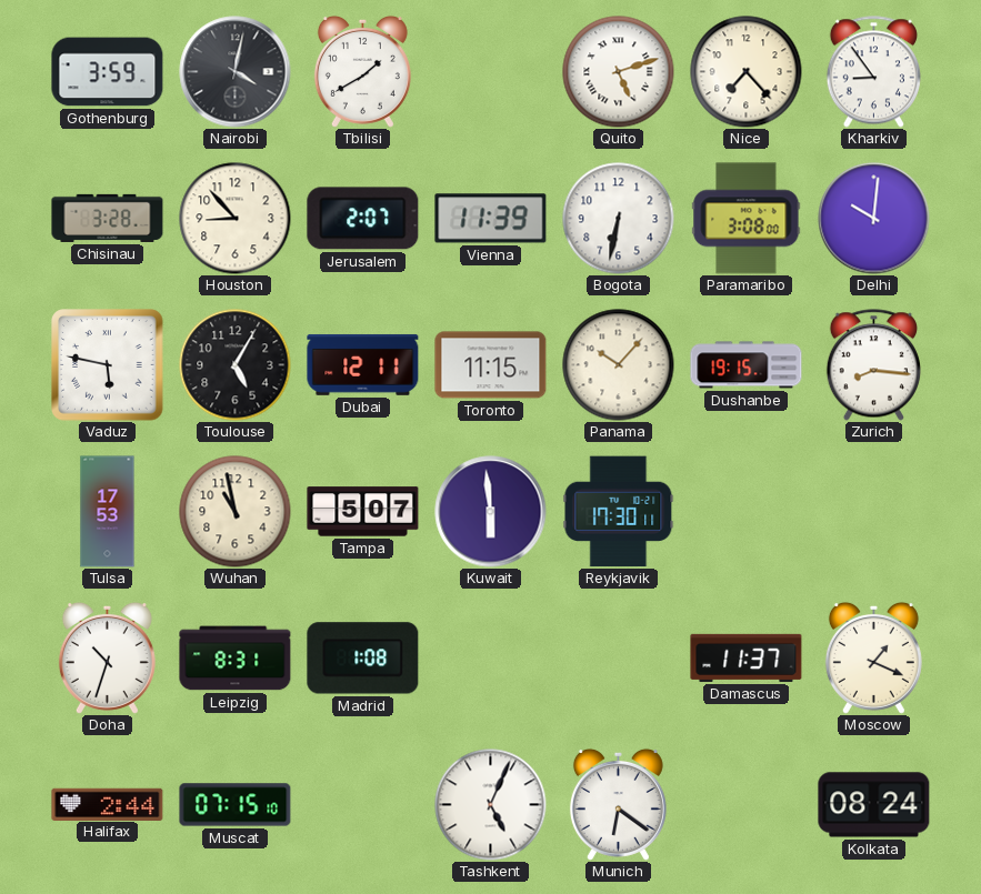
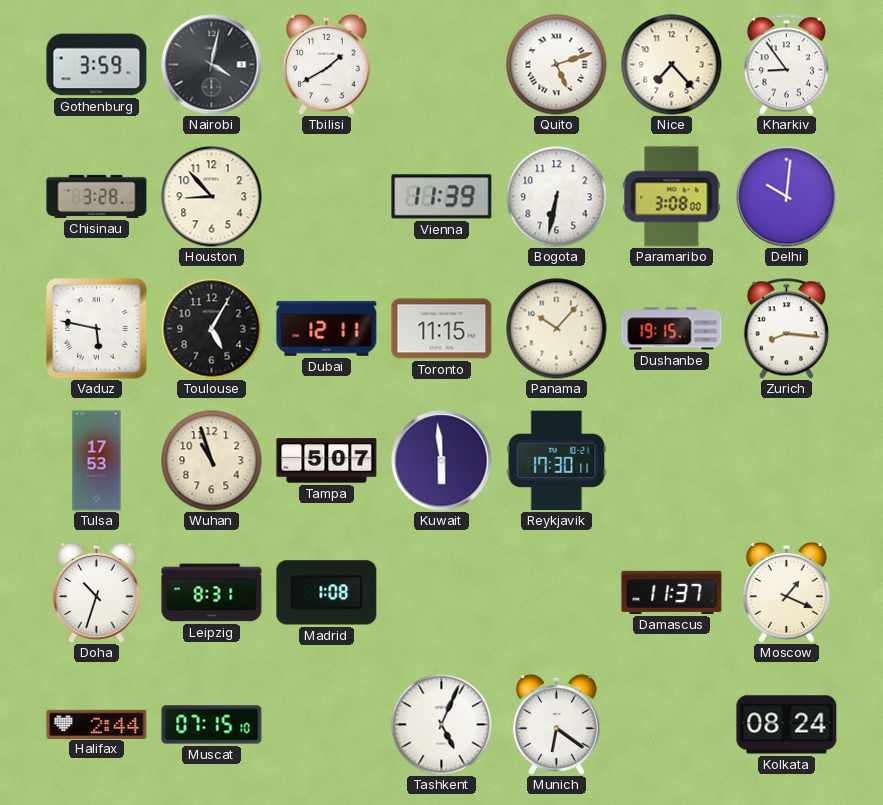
Jerusalem: 2:07 -> none
Wuhan: 10:58 -> 10:57
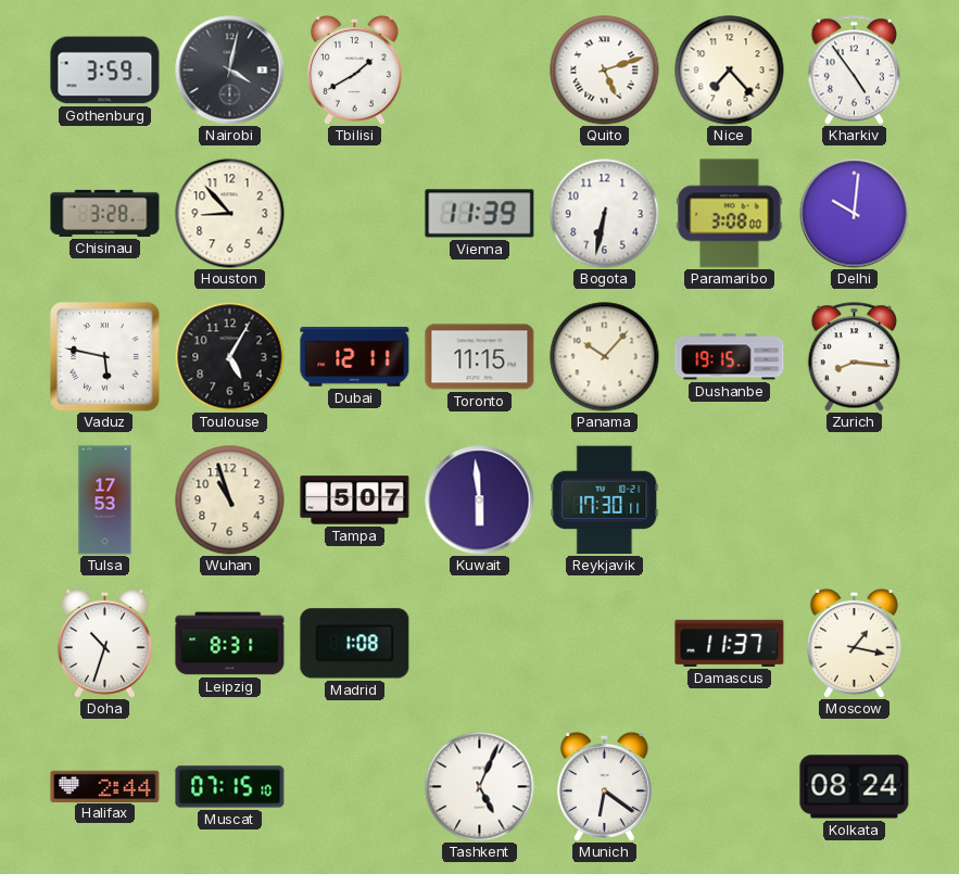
Kharkiv: 8:54 -> 4:54
Moscow: 1:19 -> 1:17
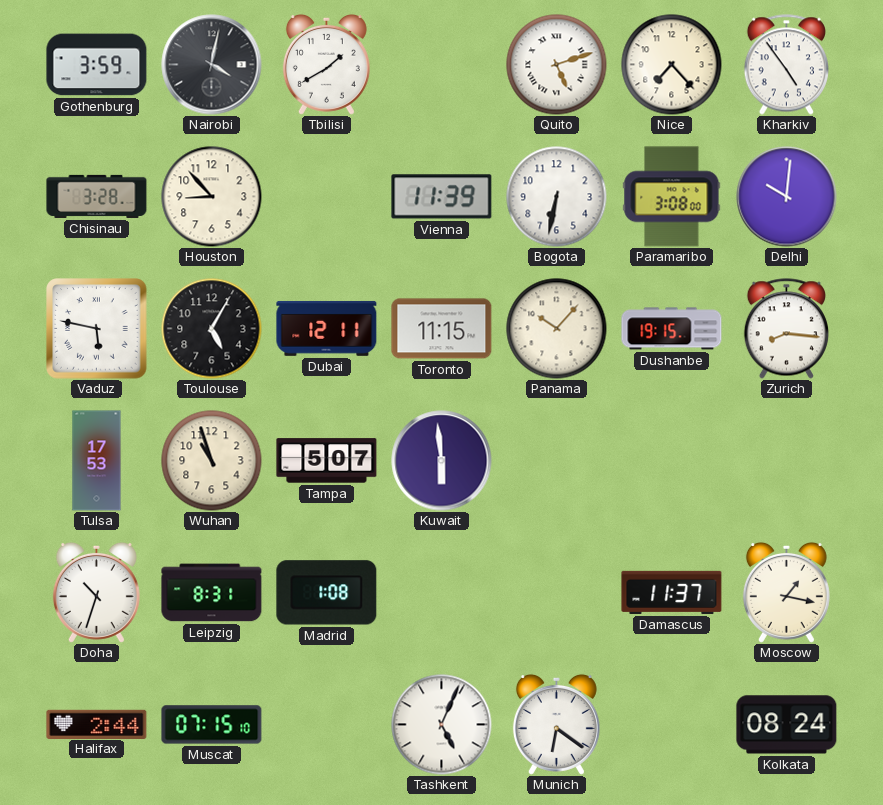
Reykjavik: 17:30 -> none
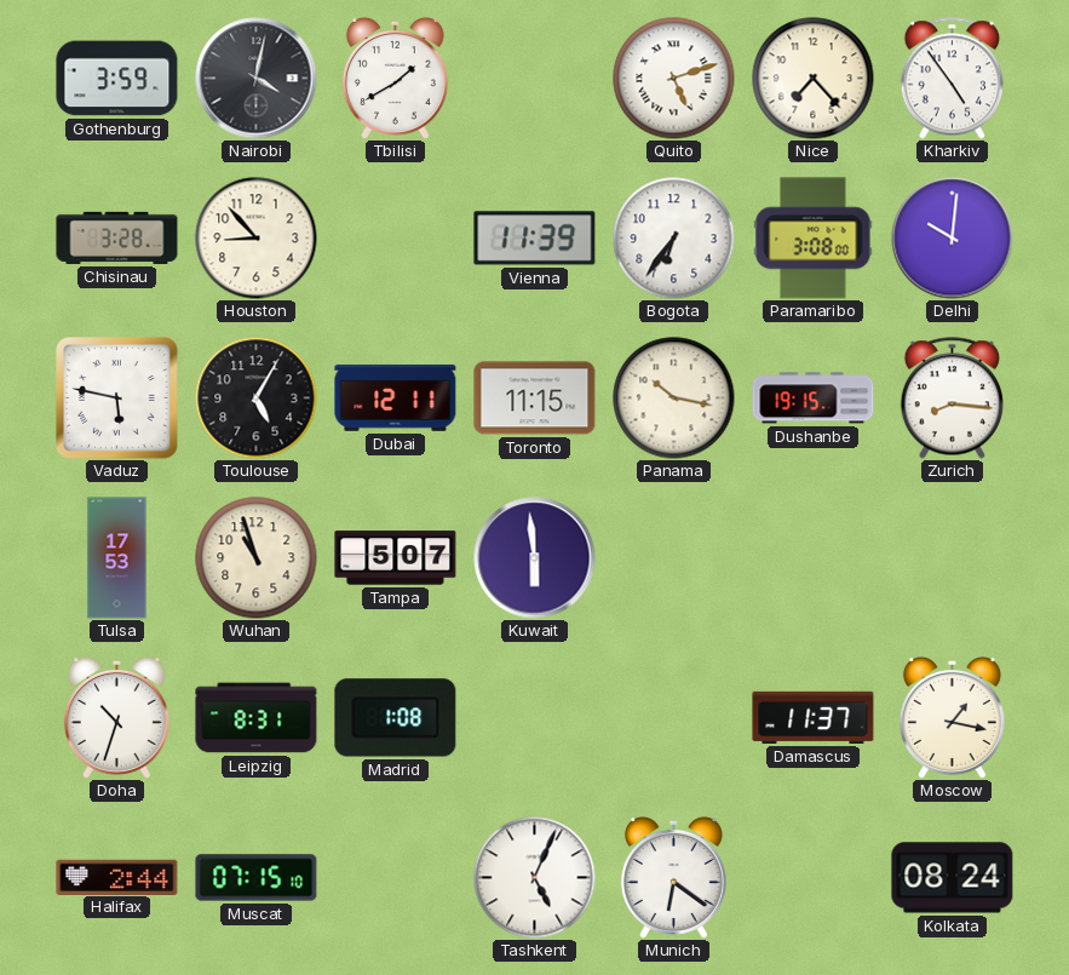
Bogota: 6:32 -> 6:36
Panama: 10:07 -> 10:17
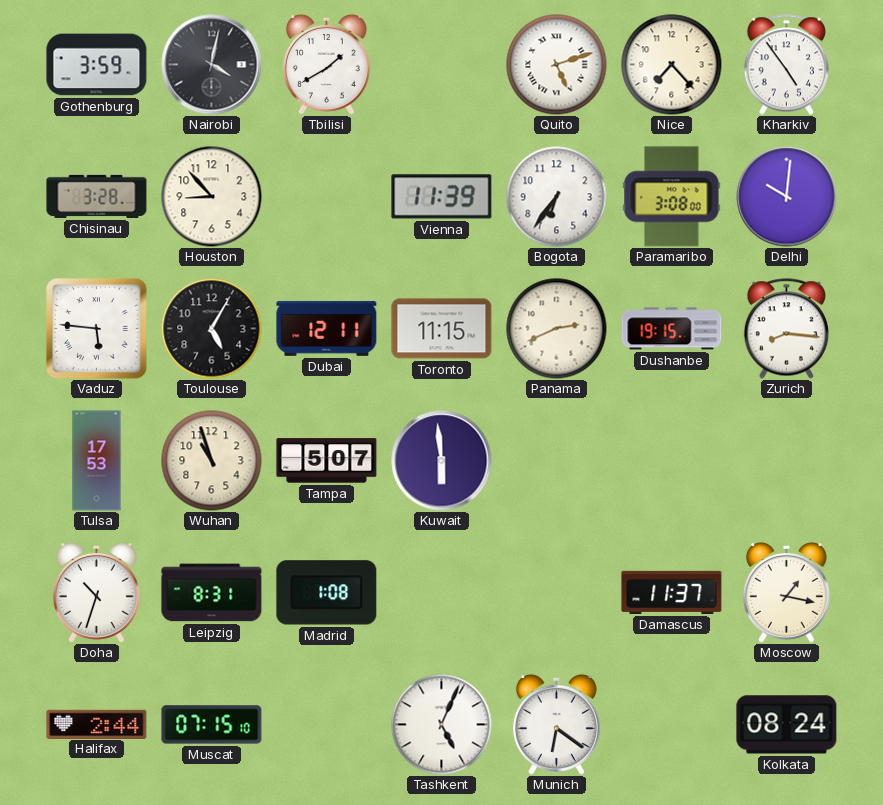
Vaduz: 5:47 -> 5:46
Panama: 10:17 -> 2:41
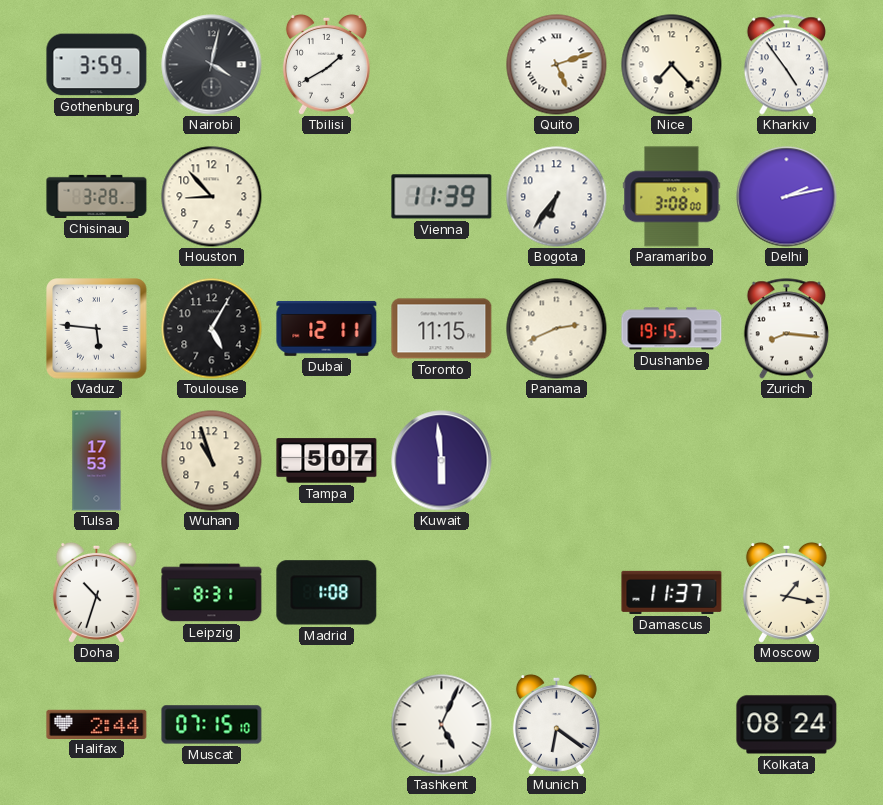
Delhi: 10:01 -> 2:13
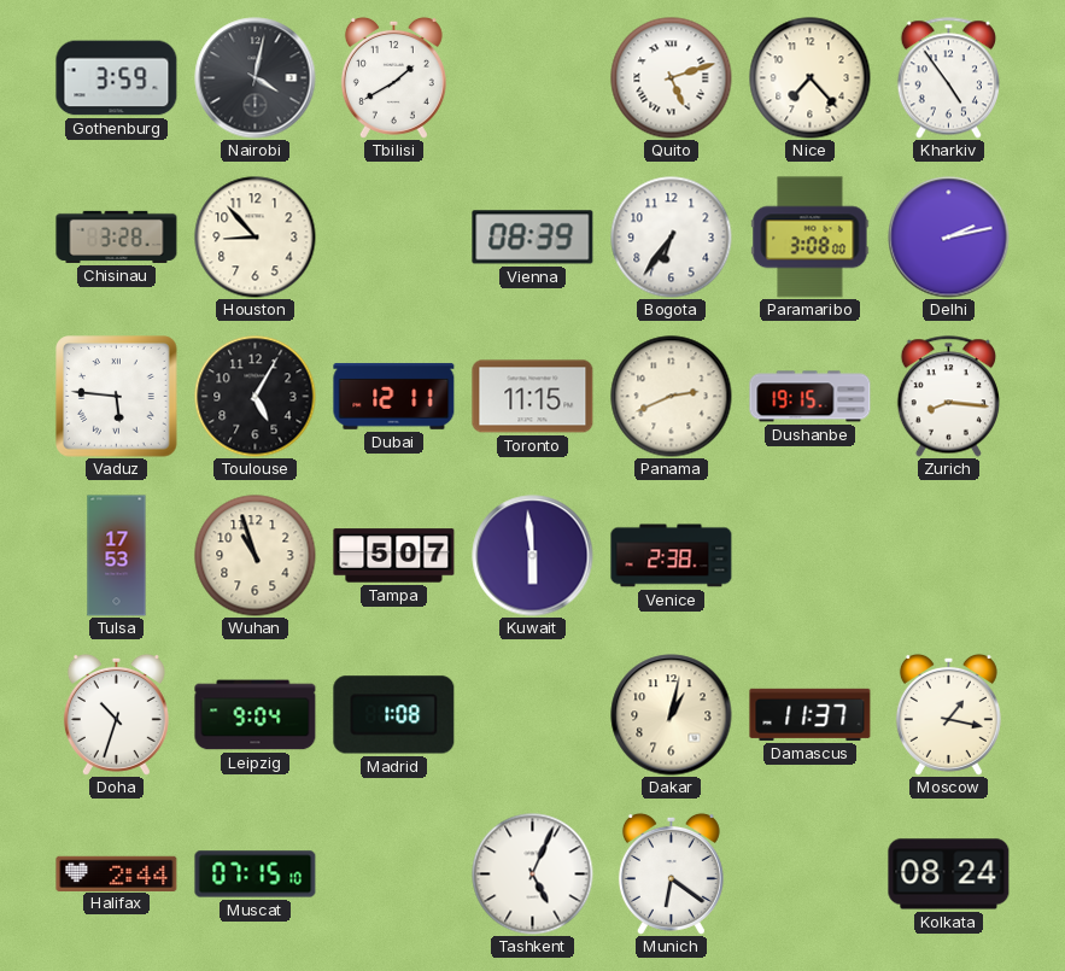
Vienna: 11:39 -> 08:39
Venice: none -> 2:38
Leipzig: 8:31 -> 9:04
Dakar: none -> 1:02
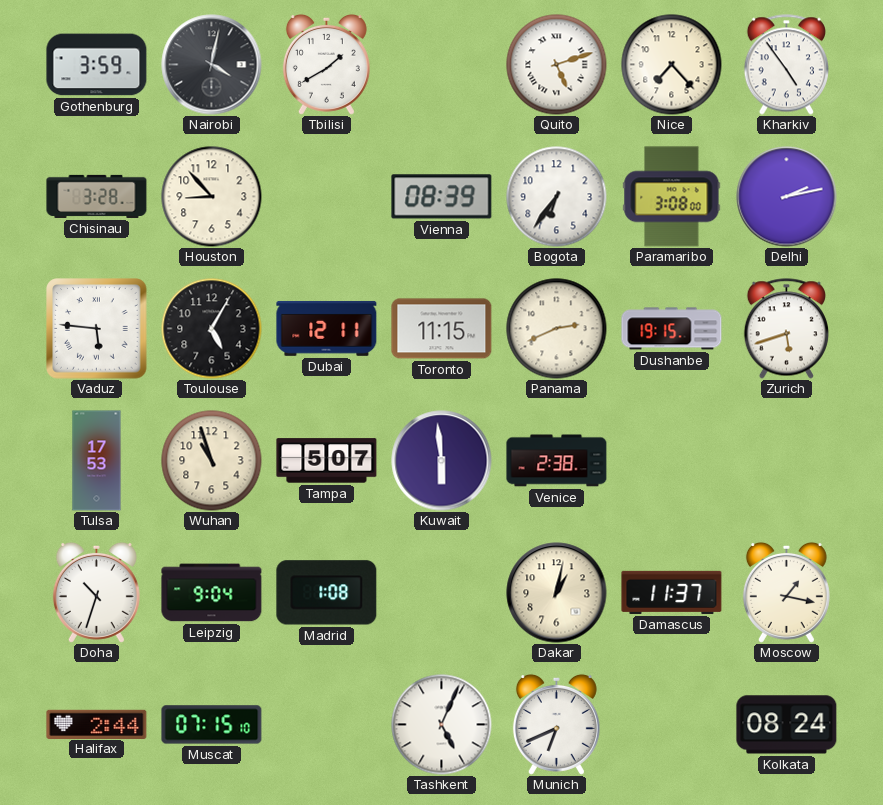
Zurich: 8:16 -> 5:42
Munich: 6:21 -> 6:41
